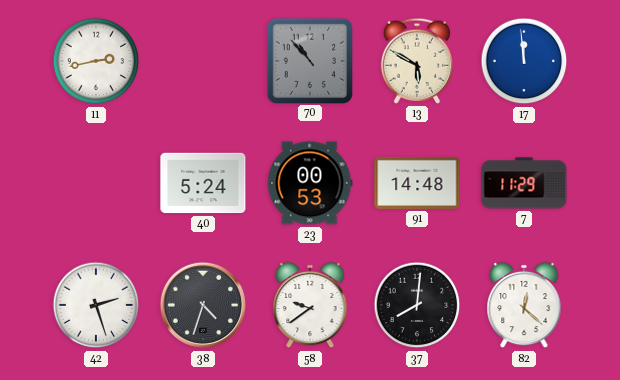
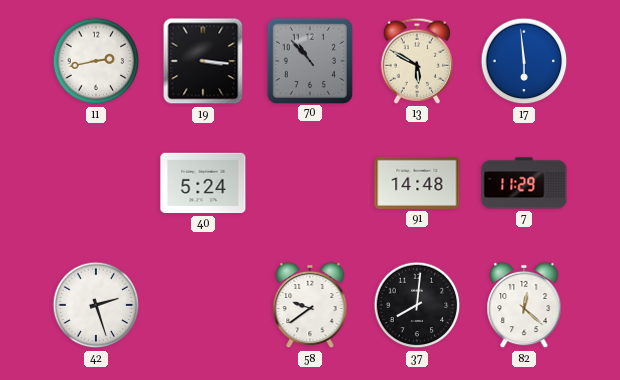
19: none -> 3:16
17: 11:59 -> 5:59
23: 00:53 -> none
38: 4:33 -> none
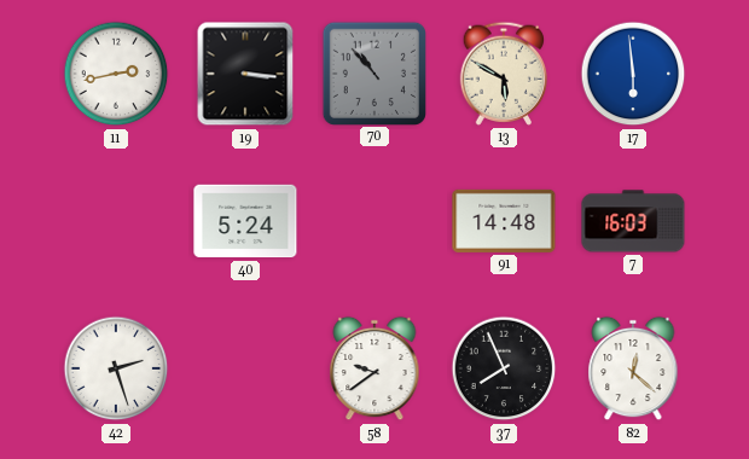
7: 11:29 -> 16:03
37: 8:01 -> 7:56
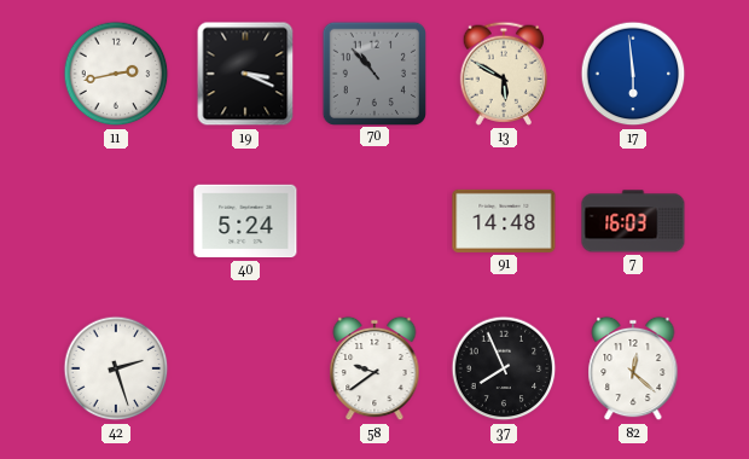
19: 3:16 -> 3:19
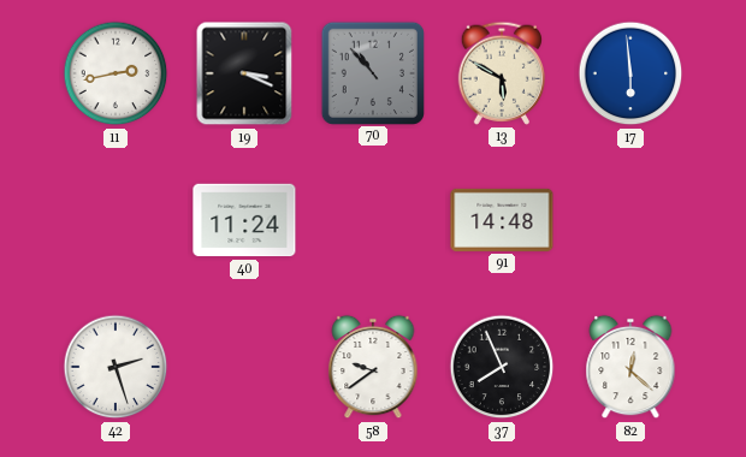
40: 5:24 -> 11:24
7: 16:03 -> none
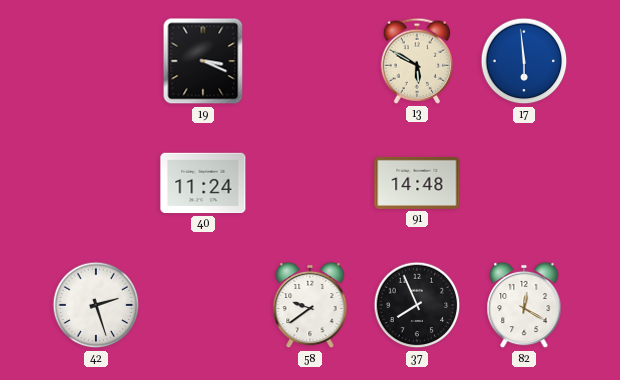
11: 2:43 -> none
70: 10:53 -> none
82: 12:22 -> 12:20
